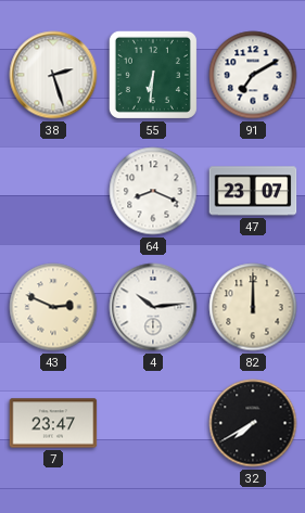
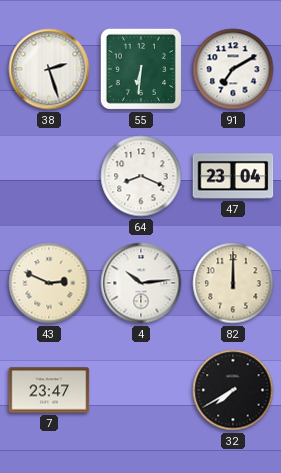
47: 23:07 -> 23:04
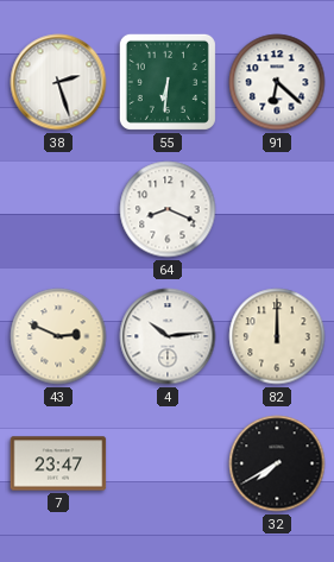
91: 7:10 -> 6:22
47: 23:04 -> none
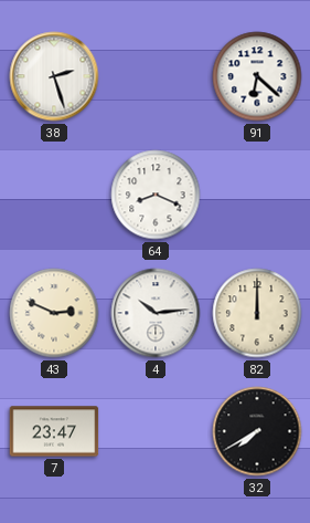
55: 6:31 -> none
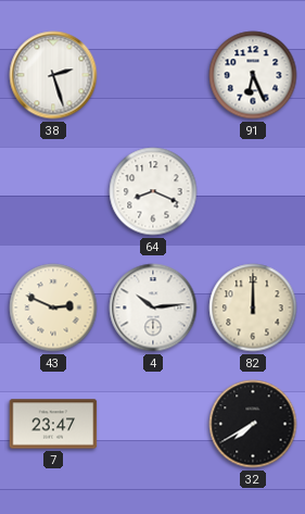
91: 6:22 -> 6:26
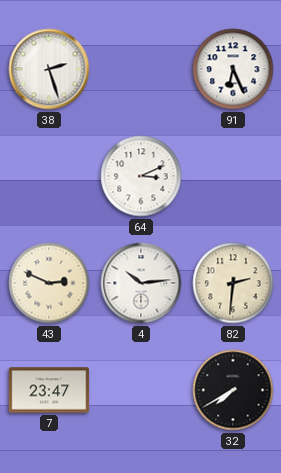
64: 8:19 -> 3:11
82: 12:00 -> 2:31
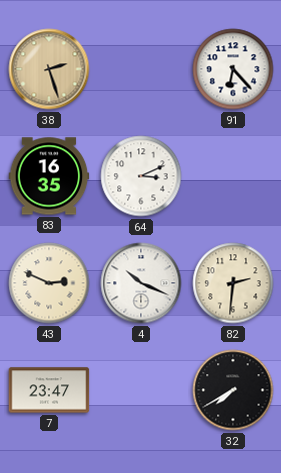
38 dial: white -> champagne
91: 6:26 -> 6:23
83: none -> 16:35
4: 10:14 -> 10:19
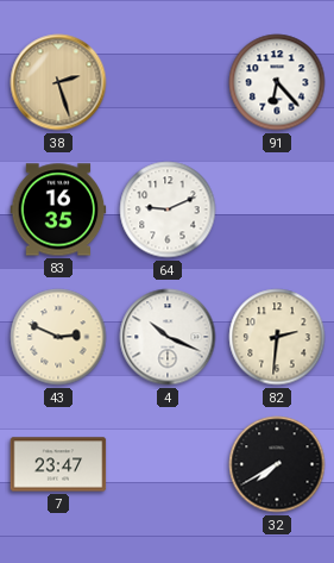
64: 3:11 -> 9:11
